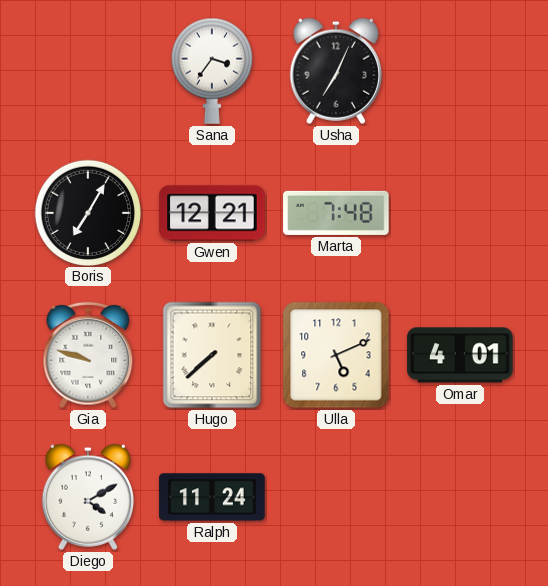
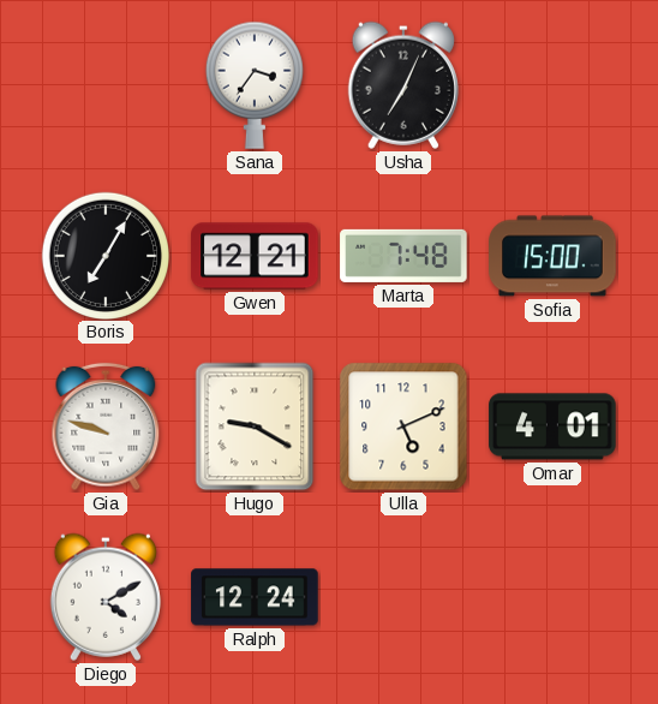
Sofia: none -> 15:00
Hugo: 7:38 -> 9:20
Ralph: 11:24 -> 12:24
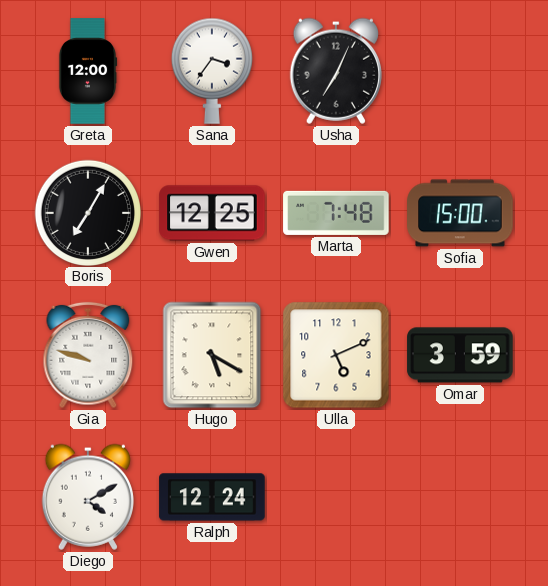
Greta: none -> 12:00
Gwen: 12:21 -> 12:25
Hugo: 9:20 -> 5:20
Omar: 4:01 -> 3:59
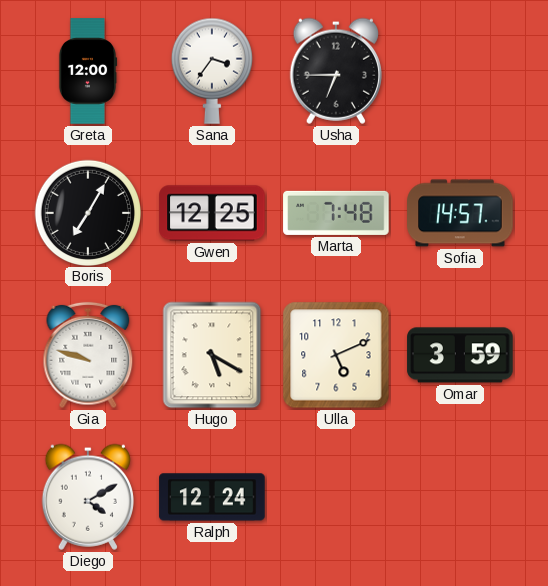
Usha: 7:04 -> 6:45
Sofia: 15:00 -> 14:57
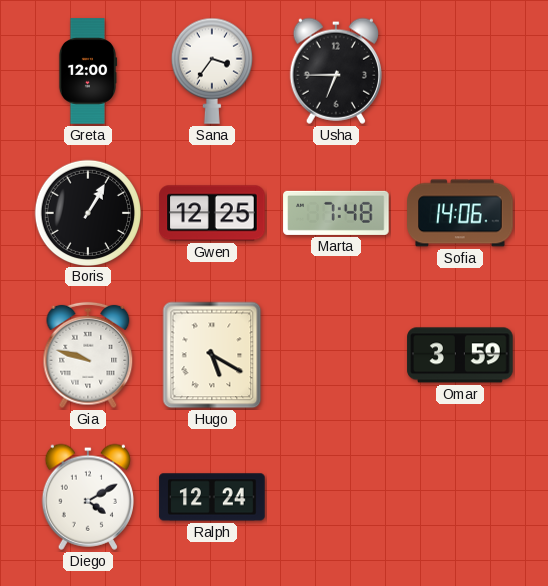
Boris: 7:05 -> 1:05
Sofia: 14:57 -> 14:06
Ulla: 5:11 -> none
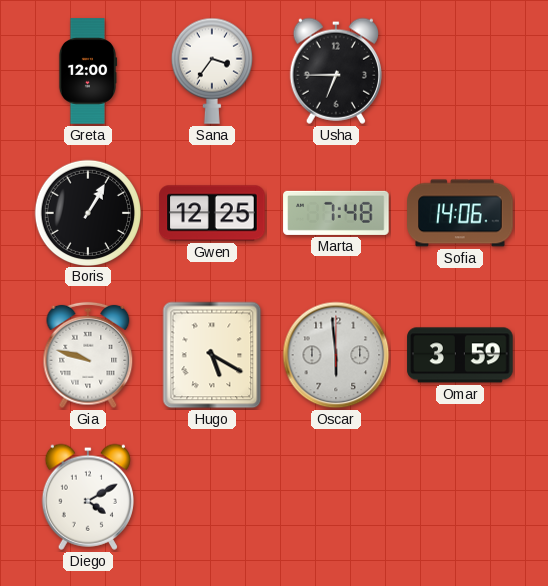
Oscar: none -> 5:59
Ralph: 12:24 -> none
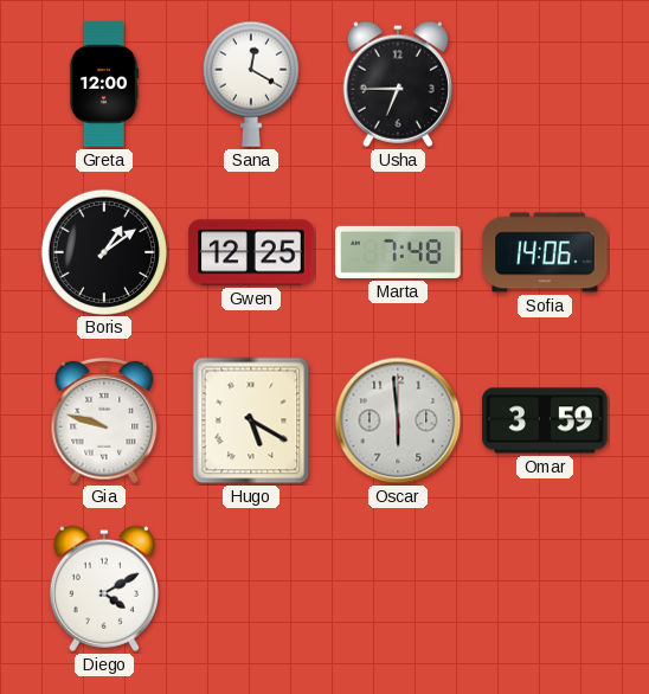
Sana: 3:36 -> 12:20
Boris: 1:05 -> 1:09
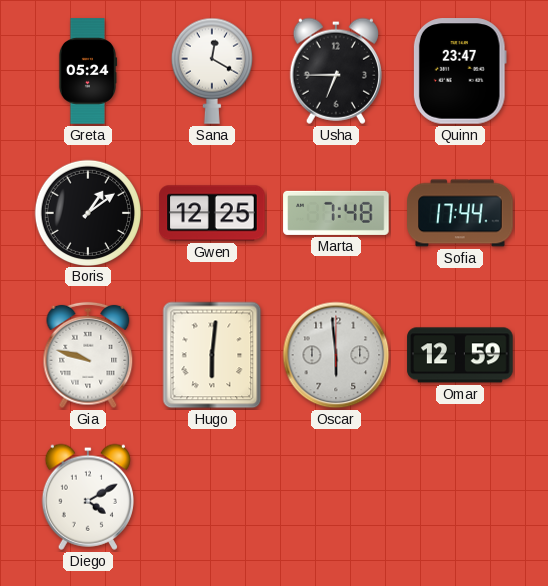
Greta: 12:00 -> 05:24
Quinn: none -> 23:47
Sofia: 14:06 -> 17:44
Hugo: 5:20 -> 6:01
Omar: 3:59 -> 12:59
